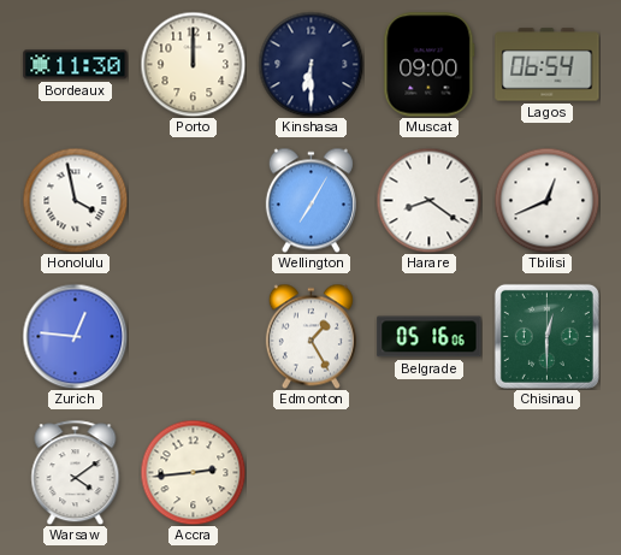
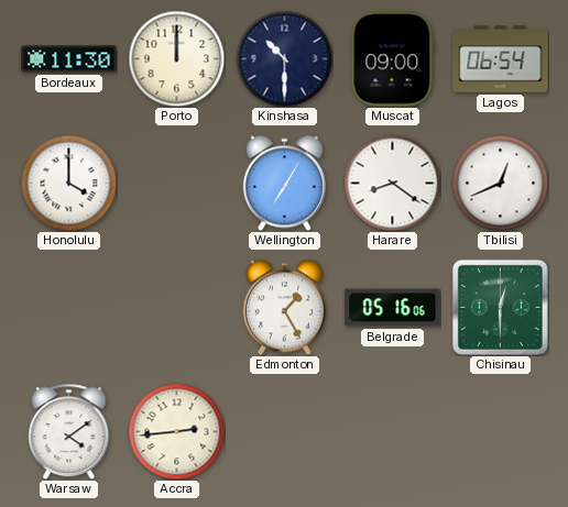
Kinshasa: 6:30 -> 10:30
Honolulu: 3:58 -> 4:00
Zurich: 12:46 -> none
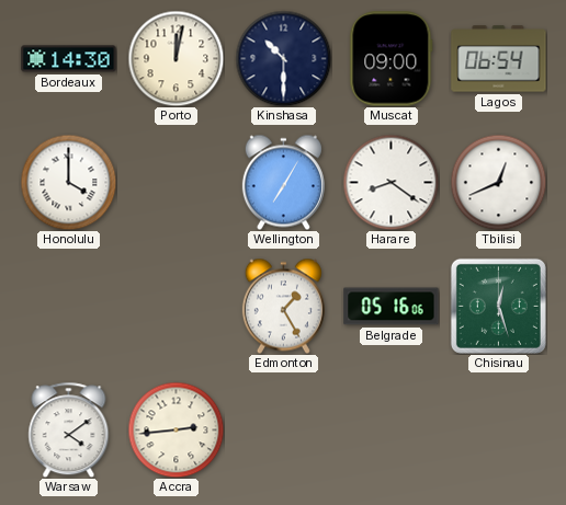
Bordeaux: 11:30 -> 14:30
Porto: 12:00 -> 12:02
Chisinau: 12:30 -> 12:27
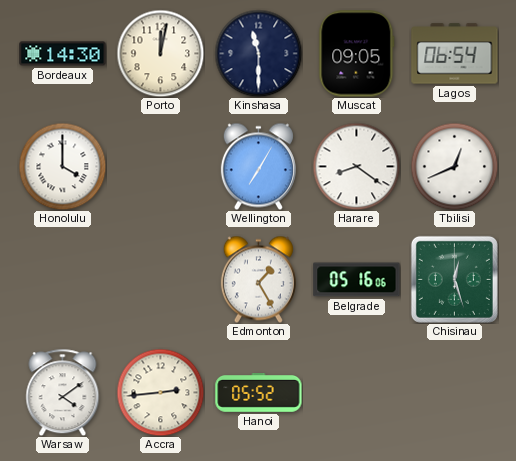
Kinshasa: 10:30 -> 11:30
Muscat: 09:00 -> 09:05
Hanoi: none -> 05:52
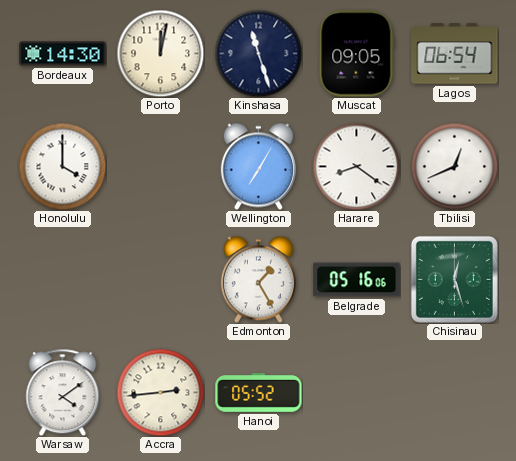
Kinshasa: 11:30 -> 11:27
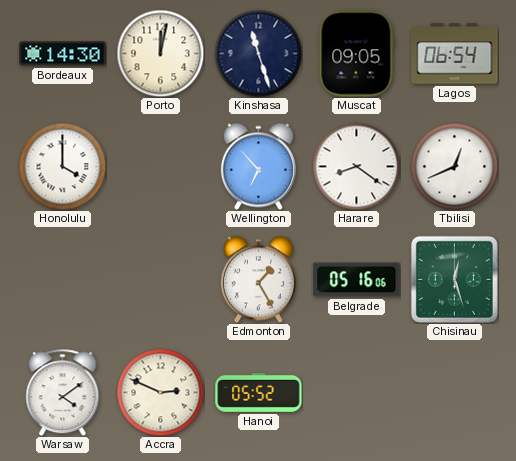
Wellington: 7:05 -> 6:53
Accra: 2:44 -> 2:49
